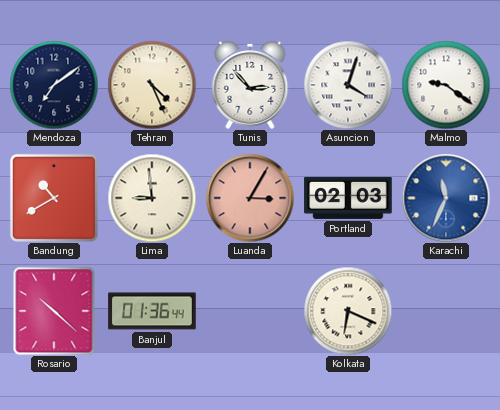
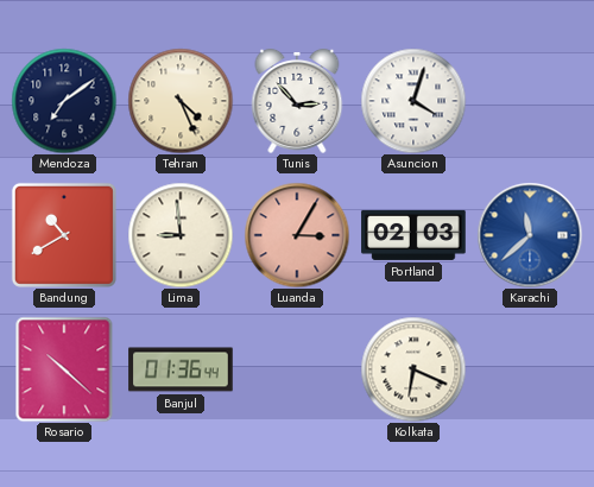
Malmo: 9:21 -> none
Karachi: 11:34 -> 11:38
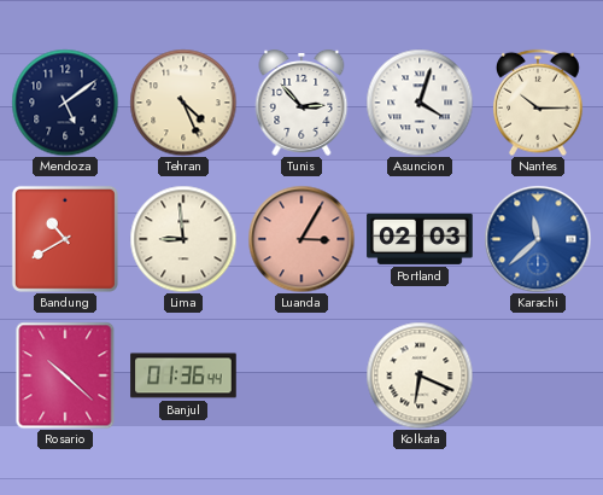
Mendoza: 7:09 -> 5:09
Nantes: none -> 10:15
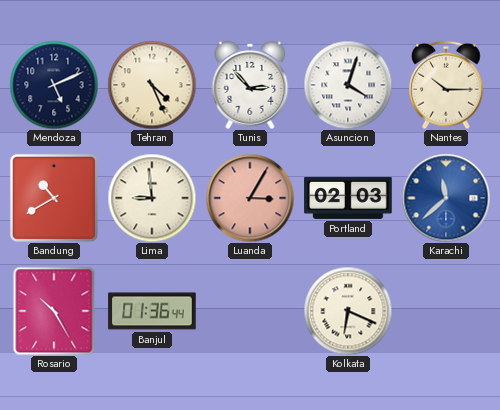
Mendoza: 5:09 -> 5:11
Rosario: 10:22 -> 10:25
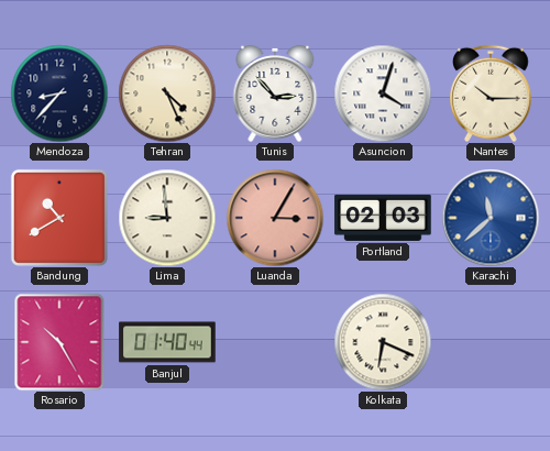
Mendoza: 5:11 -> 8:37
Banjul: 01:36 -> 01:40
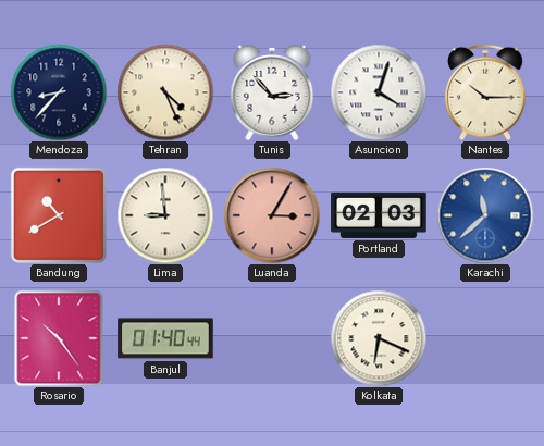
Rosario: 10:25 -> 10:24
